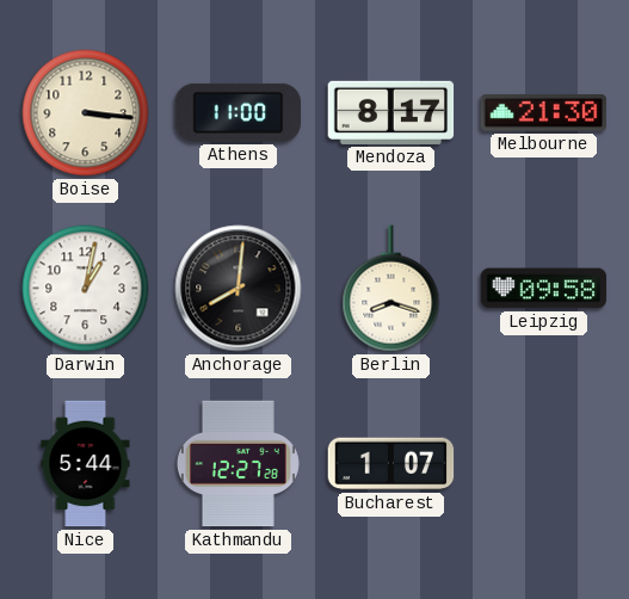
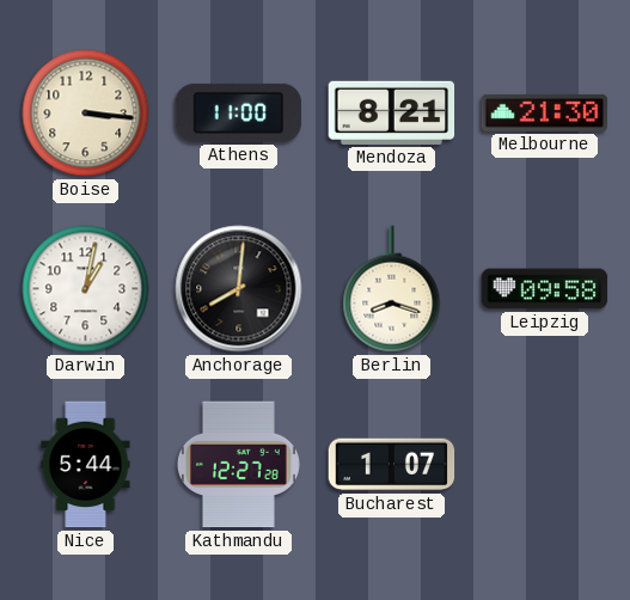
Mendoza: 8:17 -> 8:21
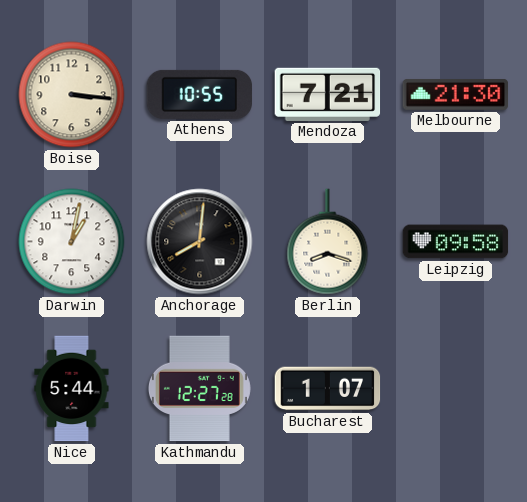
Athens: 11:00 -> 10:55
Mendoza: 8:21 -> 7:21
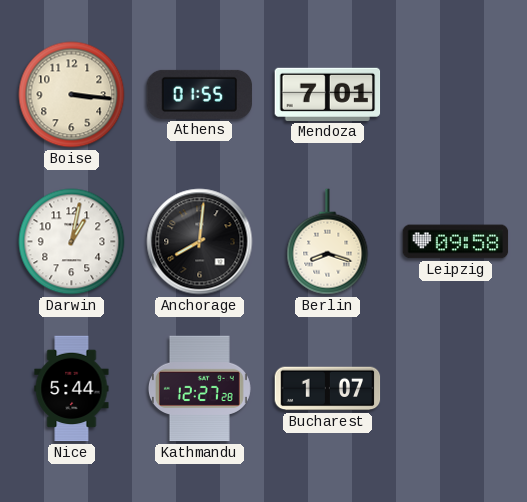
Athens: 10:55 -> 01:55
Mendoza: 7:21 -> 7:01
Melbourne: 21:30 -> none
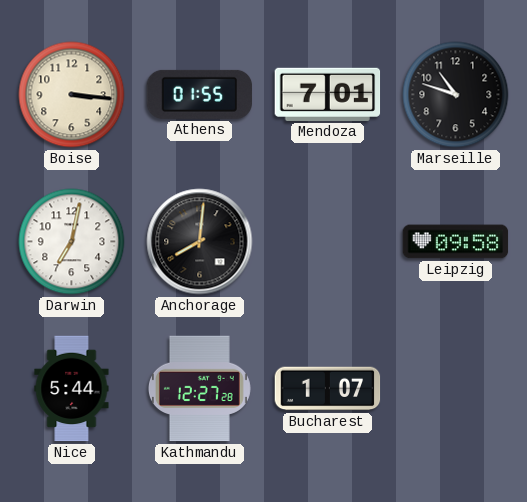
Marseille: none -> 10:48
Darwin: 1:02 -> 7:02
Berlin: 8:18 -> none
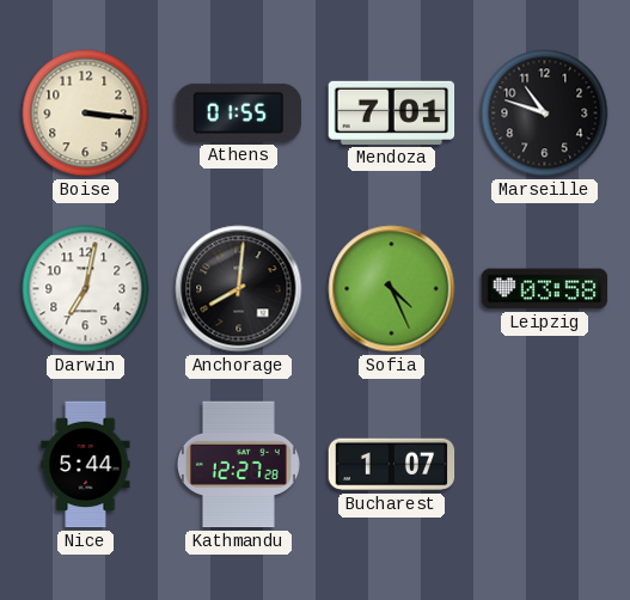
Sofia: none -> 4:26
Leipzig: 09:58 -> 03:58
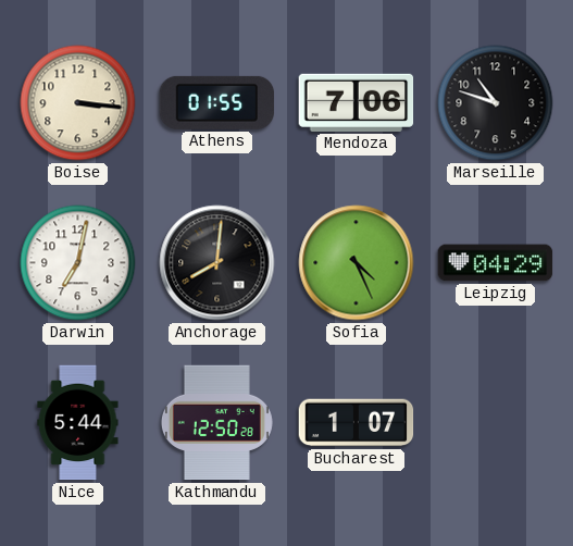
Mendoza: 7:01 -> 7:06
Leipzig: 03:58 -> 04:29
Kathmandu: 12:27 -> 12:50
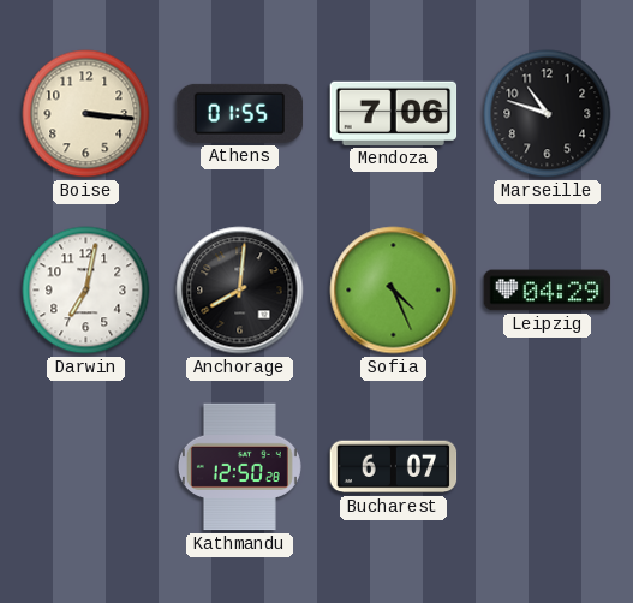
Nice: 5:44 -> none
Bucharest: 1:07 -> 6:07
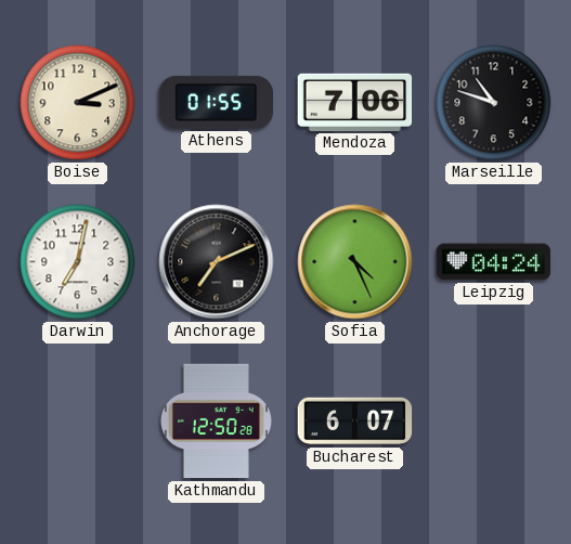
Boise: 3:16 -> 3:11
Anchorage: 8:01 -> 7:11
Leipzig: 04:29 -> 04:24
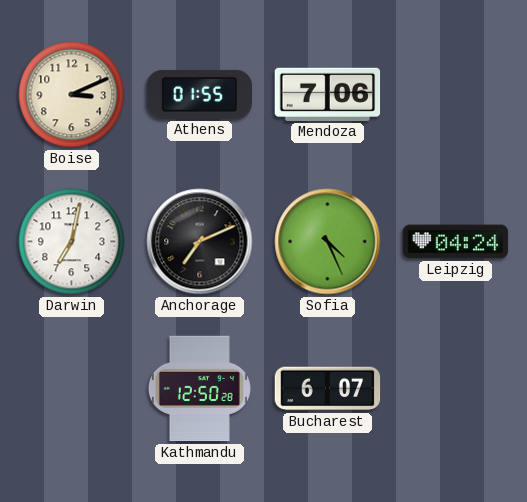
Marseille: 10:48 -> none
